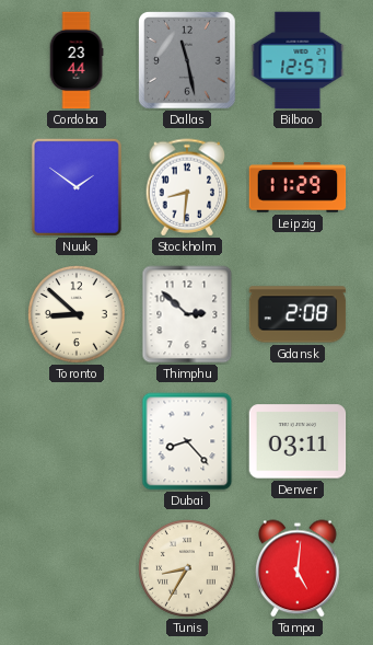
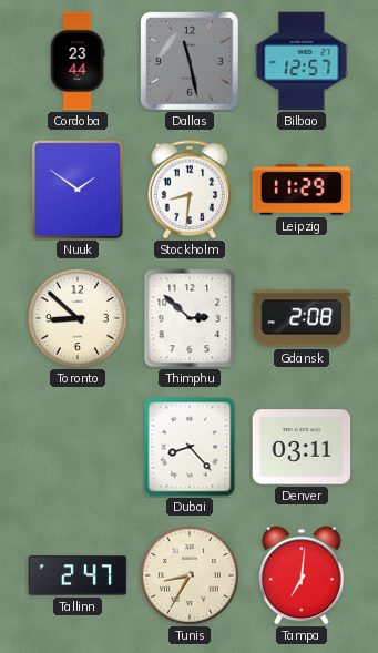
Tallinn: none -> 2:47
Tampa: 5:01 -> 7:01
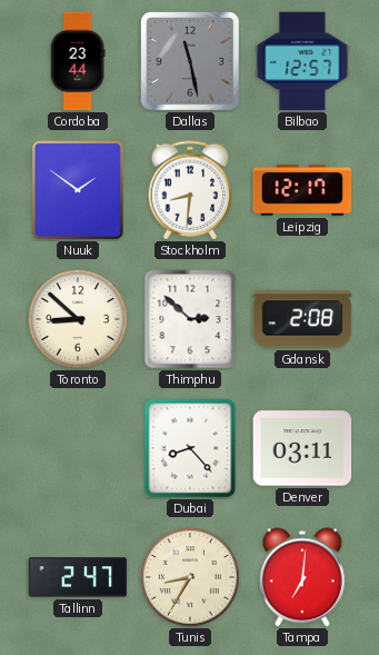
Leipzig: 11:29 -> 12:17
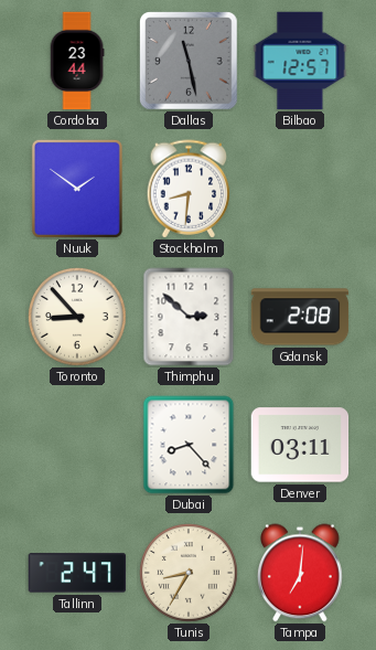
Leipzig: 12:17 -> none
Toronto: 8:52 -> 8:53
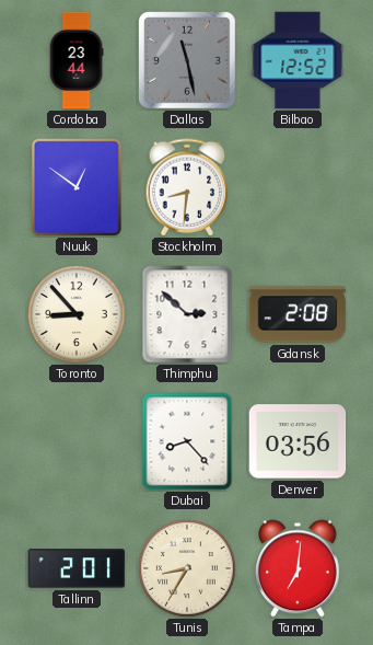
Bilbao: 12:57 -> 12:52
Nuuk: 1:51 -> 12:51
Denver: 03:11 -> 03:56
Tallinn: 2:47 -> 2:01
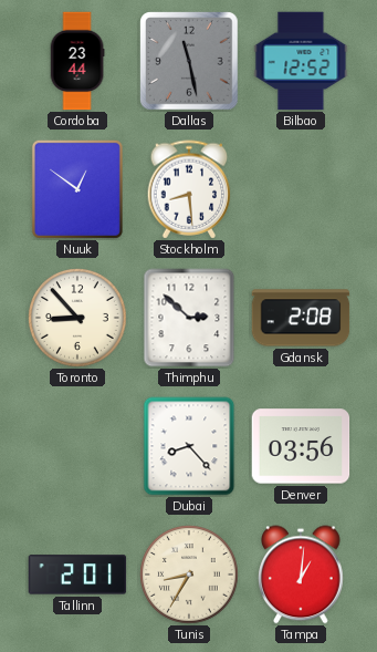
Stockholm: 8:31 -> 8:29
Tampa: 7:01 -> 1:01
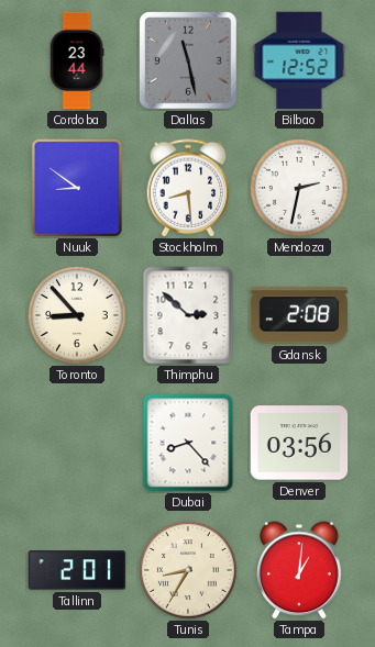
Nuuk: 12:51 -> 8:51
Mendoza: none -> 2:32
